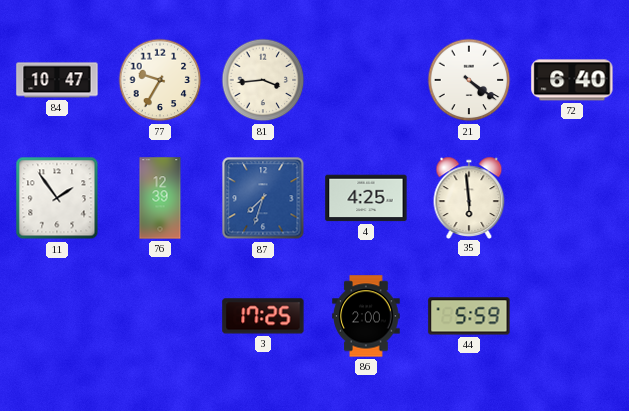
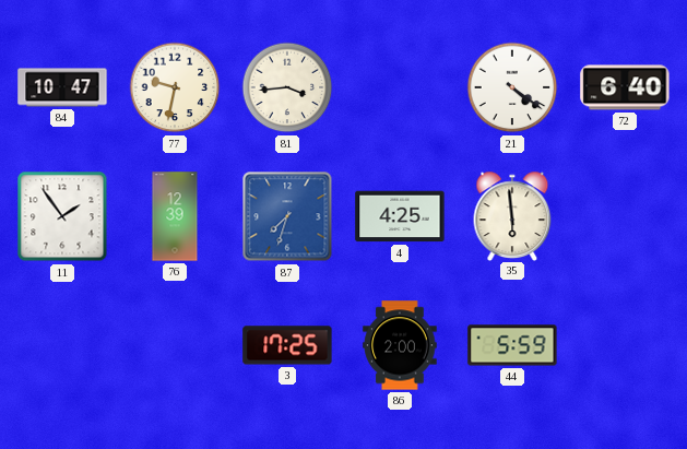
77: 9:35 -> 9:32
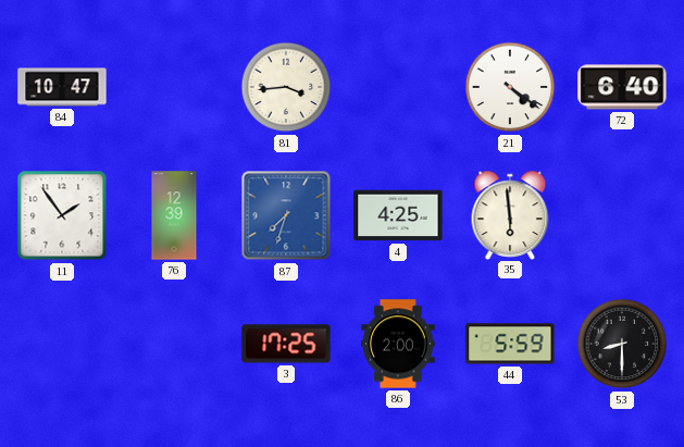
77: 9:32 -> none
53: none -> 8:30
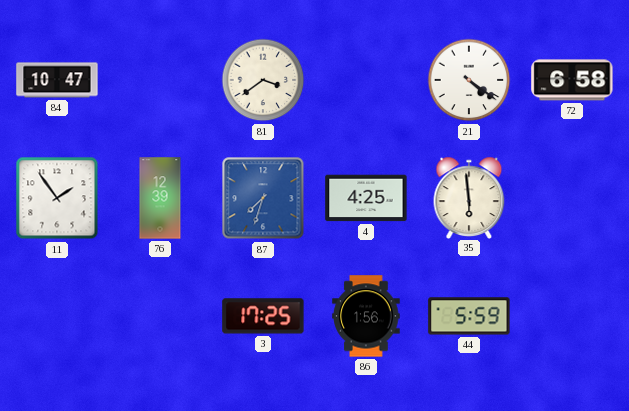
81: 3:44 -> 3:39
72: 6:40 -> 6:58
86: 2:00 -> 1:56
53: 8:30 -> none
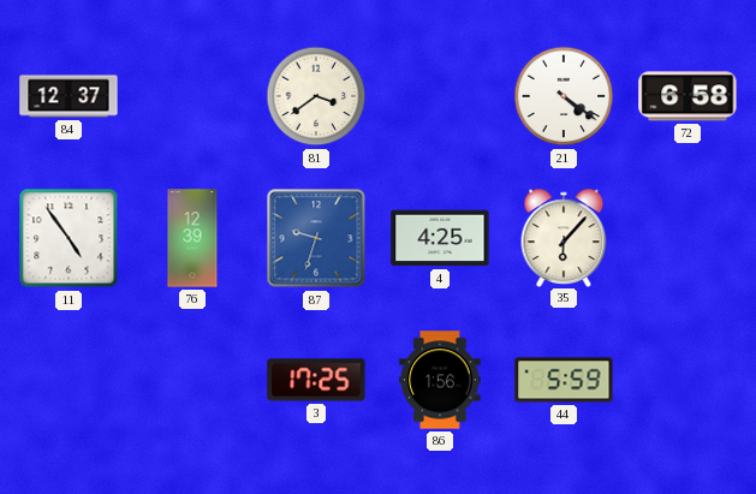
84: 10:47 -> 12:37
11: 1:54 -> 4:54
87: 7:33 -> 9:33
35: 5:59 -> 6:07
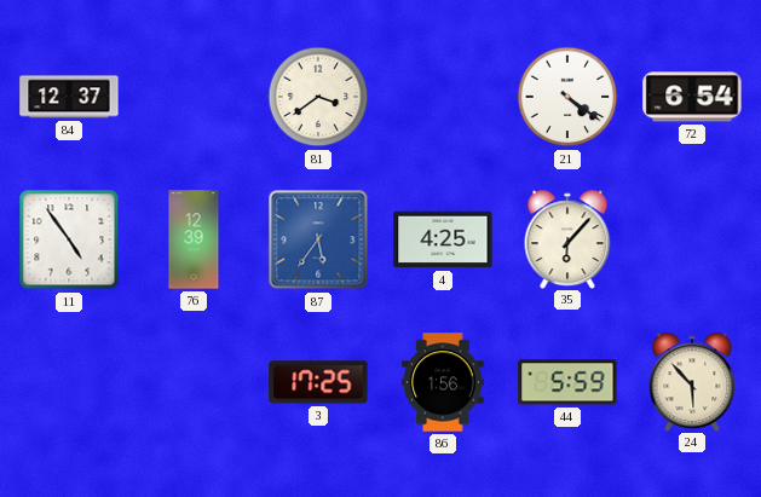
72: 6:58 -> 6:54
87: 9:33 -> 5:36
24: none -> 5:53
